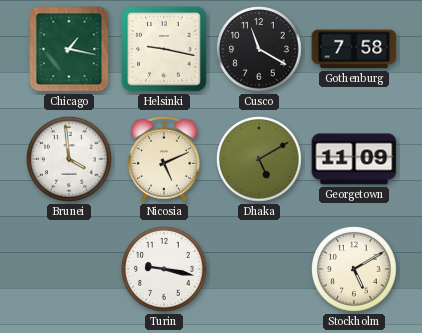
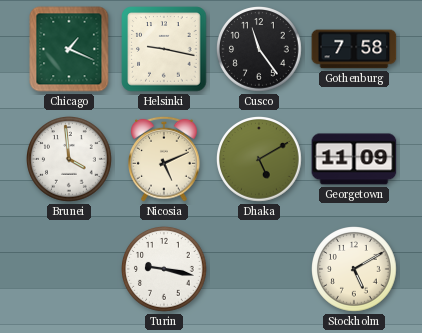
Chicago: 1:17 -> 1:19
Cusco: 11:20 -> 11:24
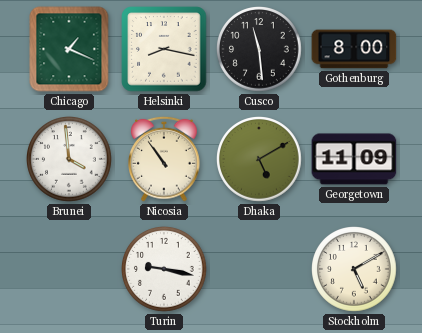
Helsinki: 9:17 -> 8:17
Cusco: 11:24 -> 11:29
Gothenburg: 7:58 -> 8:00
Nicosia: 5:11 -> 10:54
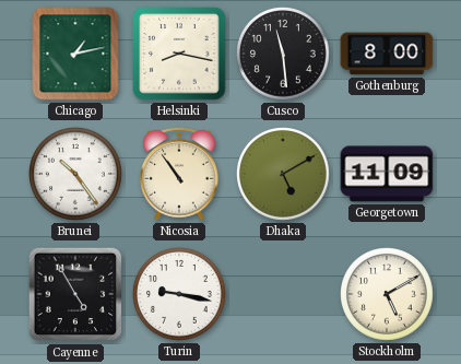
Chicago: 1:19 -> 1:13
Brunei: 3:59 -> 10:24
Cayenne: none -> 4:55
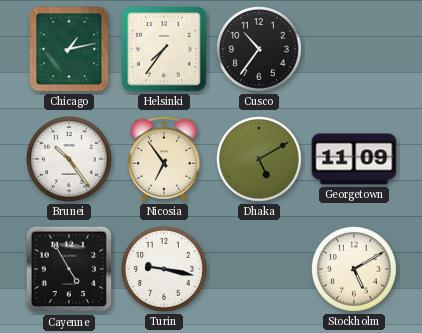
Helsinki: 8:17 -> 7:36
Cusco: 11:29 -> 10:36
Gothenburg: 8:00 -> none
Nicosia: 10:54 -> 6:54
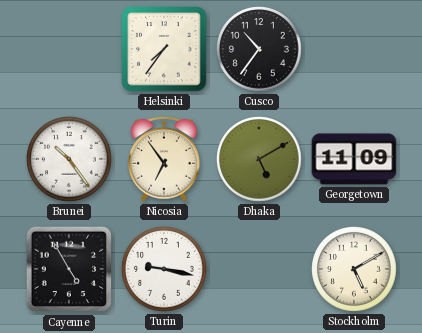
Chicago: 1:13 -> none
